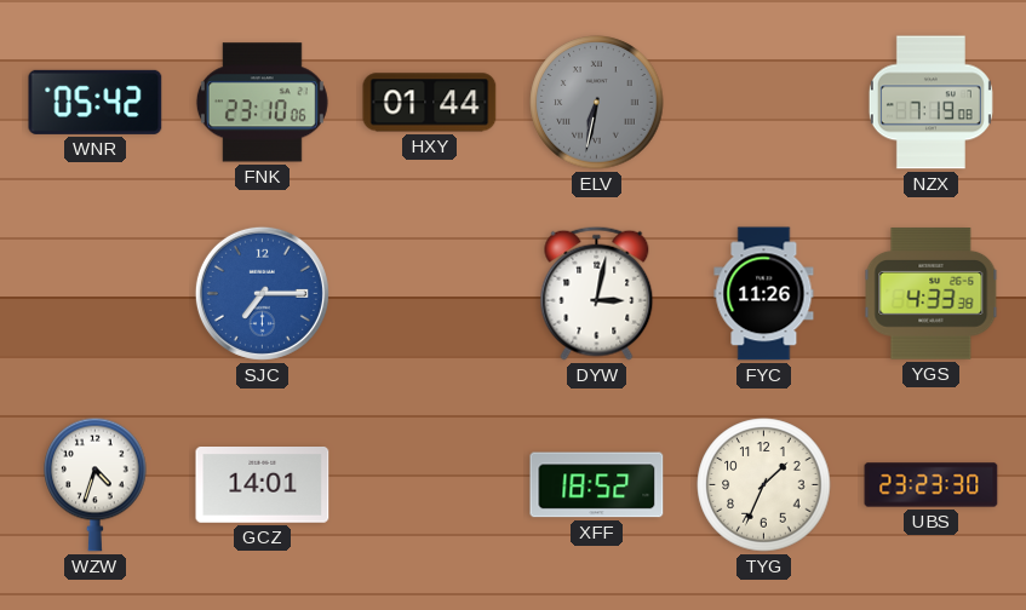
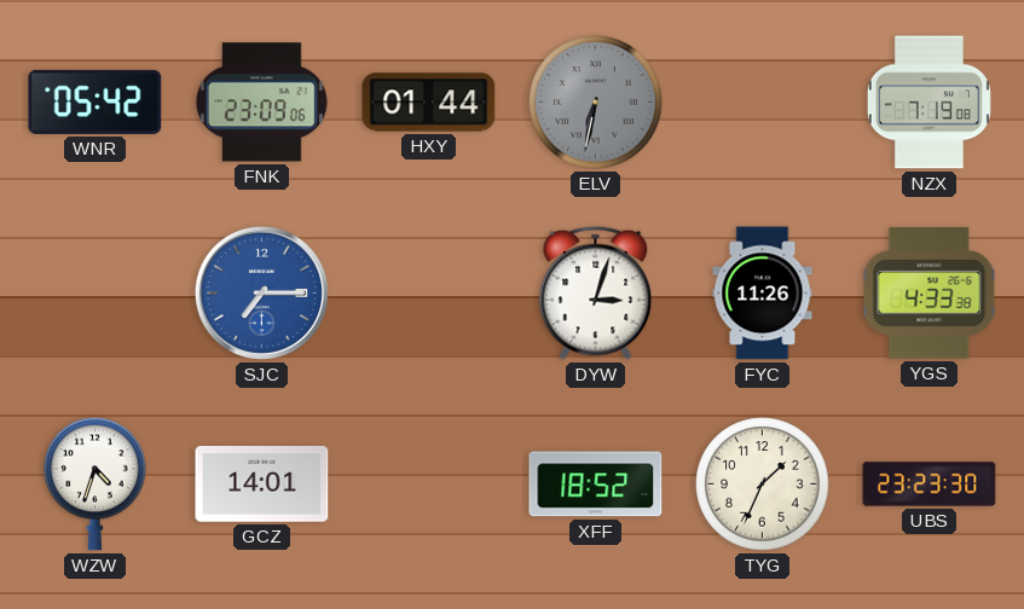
FNK: 23:10 -> 23:09
DYW: 3:02 -> 3:03
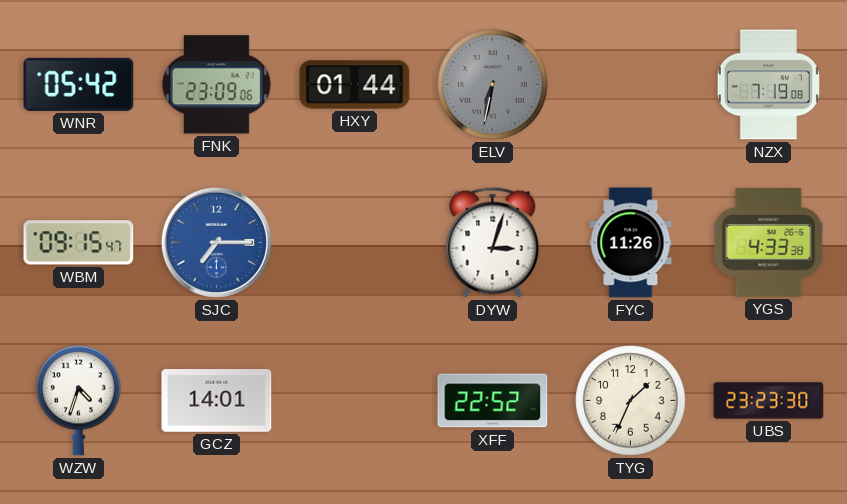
WBM: none -> 09:15
XFF: 18:52 -> 22:52
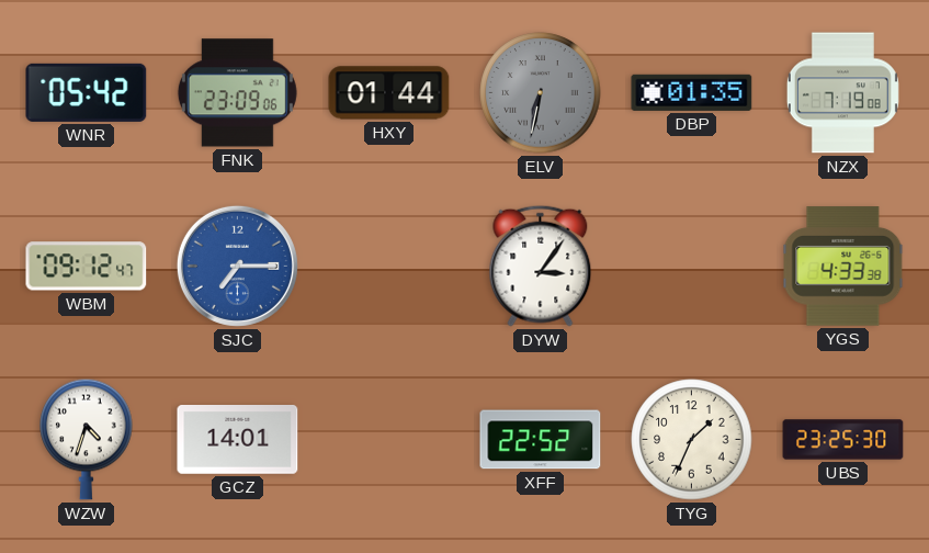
DBP: none -> 01:35
WBM: 09:15 -> 09:12
DYW: 3:03 -> 3:06
FYC: 11:26 -> none
UBS: 23:23 -> 23:25
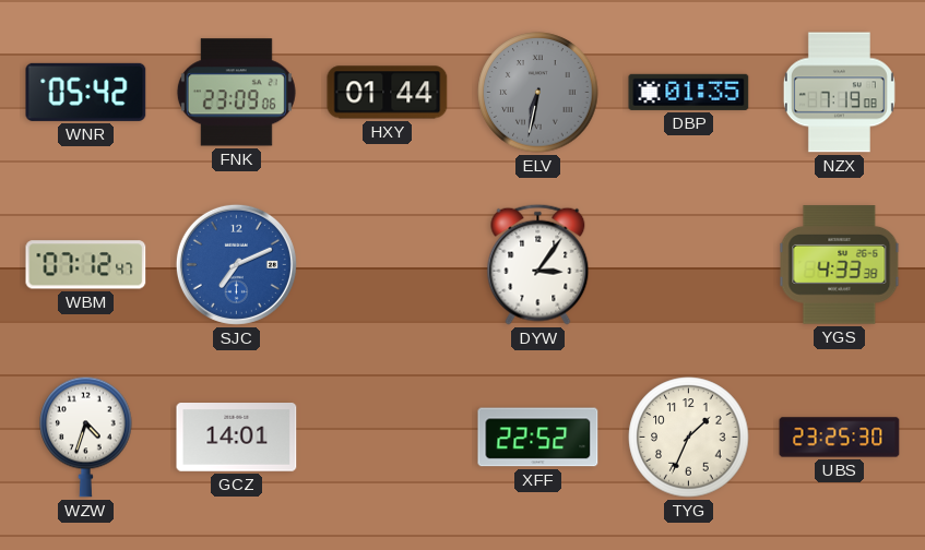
WBM: 09:12 -> 07:12
SJC: 7:15 -> 7:11
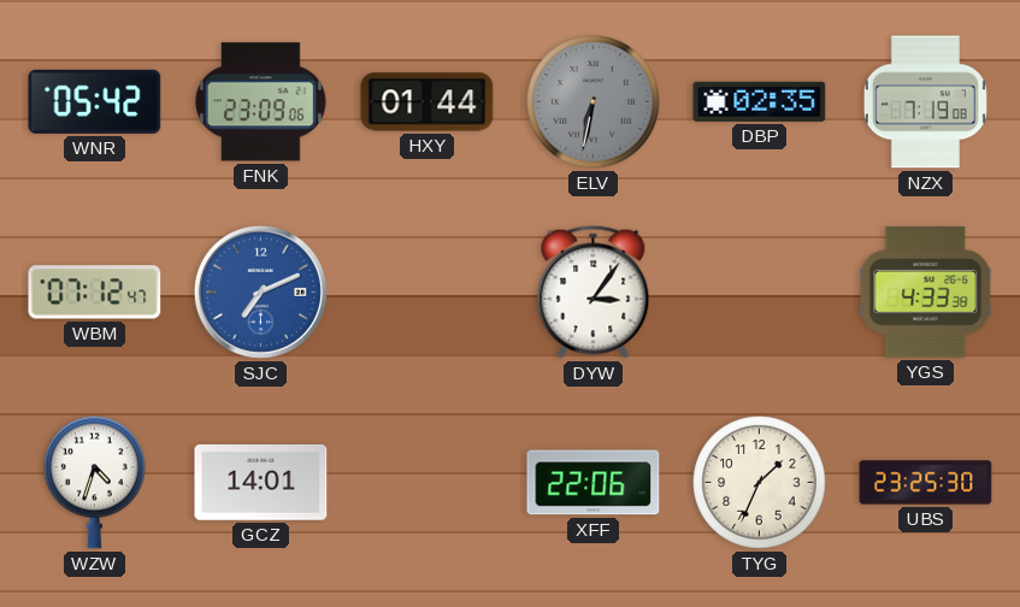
DBP: 01:35 -> 02:35
XFF: 22:52 -> 22:06
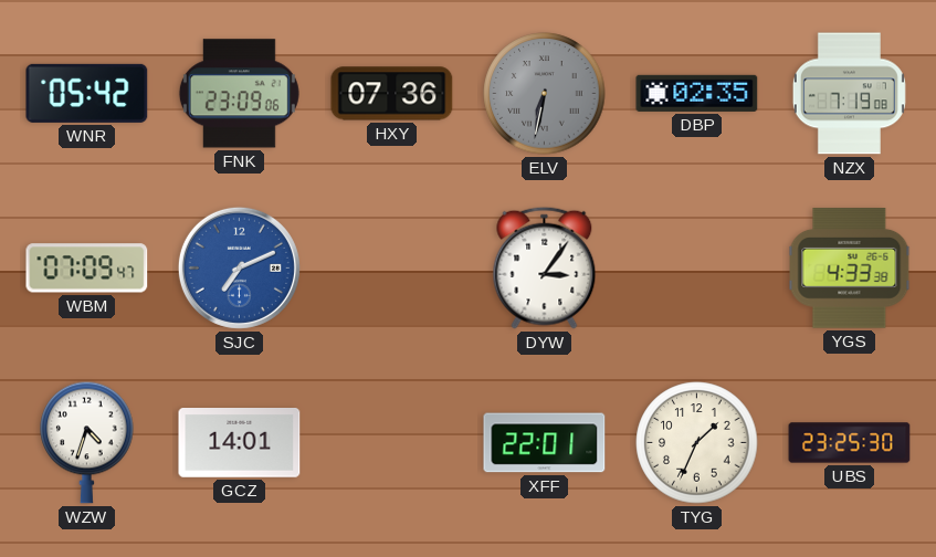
HXY: 01:44 -> 07:36
WBM: 07:12 -> 07:09
XFF: 22:06 -> 22:01
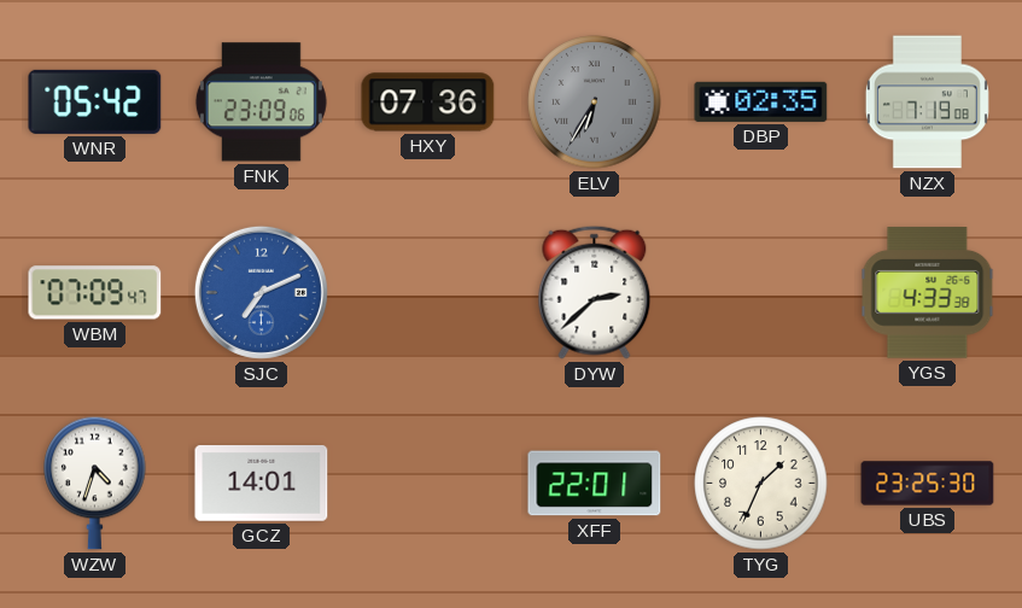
ELV: 6:32 -> 6:35
DYW: 3:06 -> 2:38
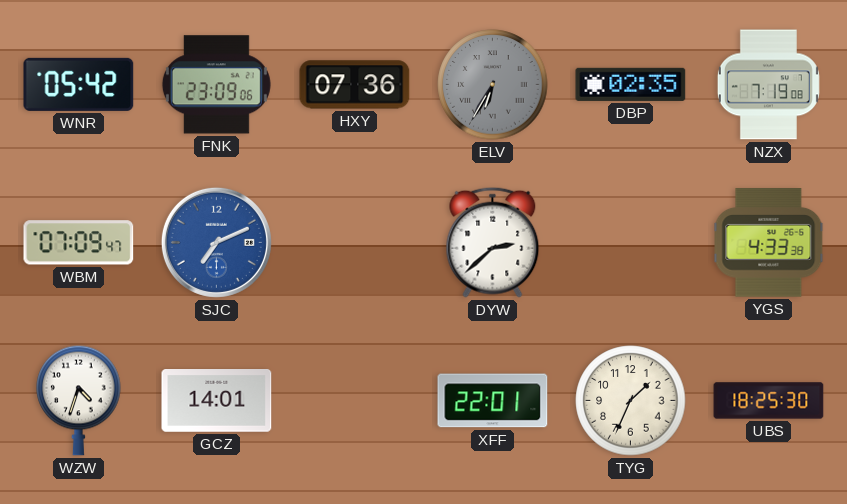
UBS: 23:25 -> 18:25
